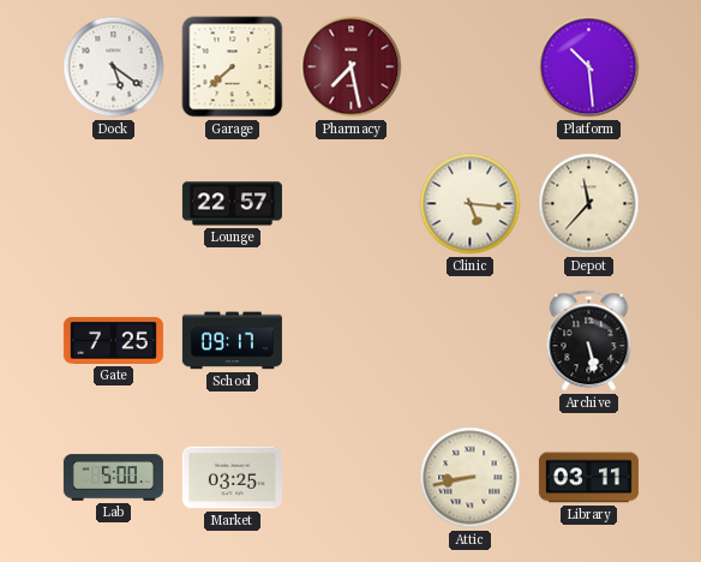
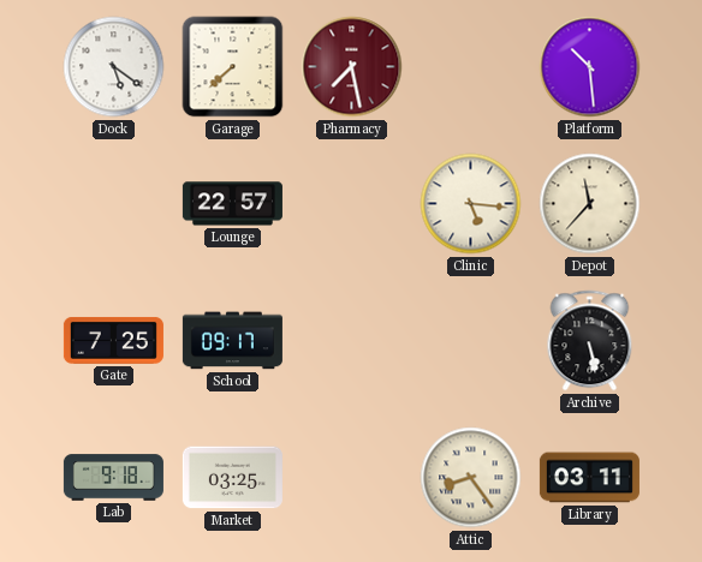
Lab: 5:00 -> 9:18
Attic: 8:43 -> 8:24
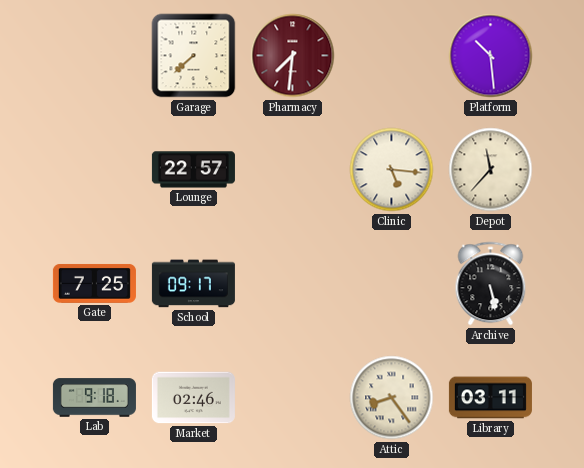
Dock: 5:21 -> none
Pharmacy: 7:28 -> 7:31
Market: 03:25 -> 02:46
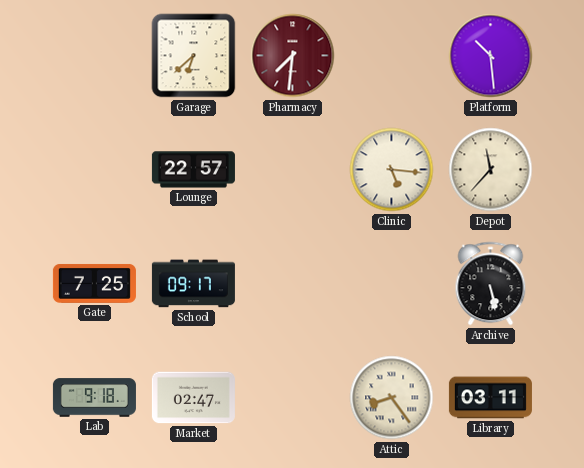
Garage: 7:38 -> 6:38
Market: 02:46 -> 02:47
